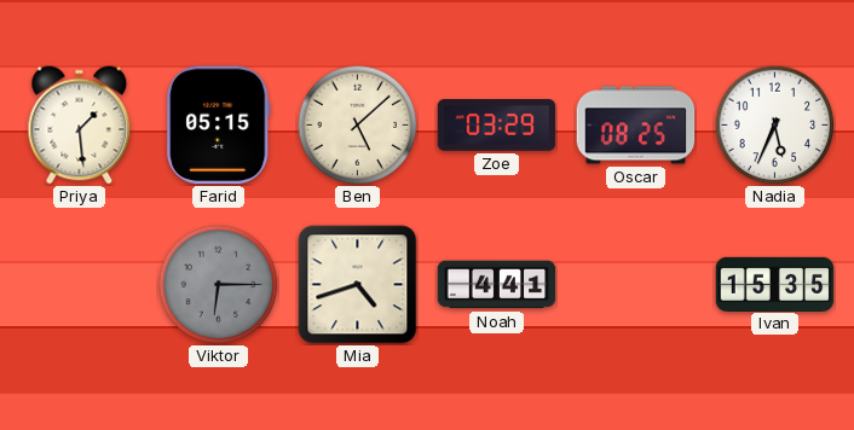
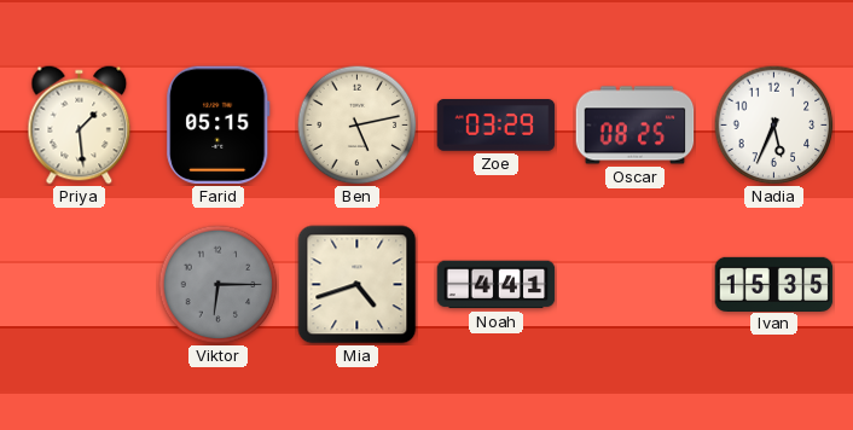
Ben: 5:08 -> 5:13
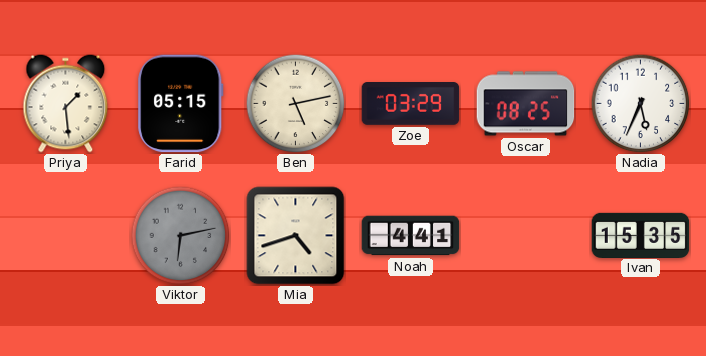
Viktor: 6:15 -> 6:13
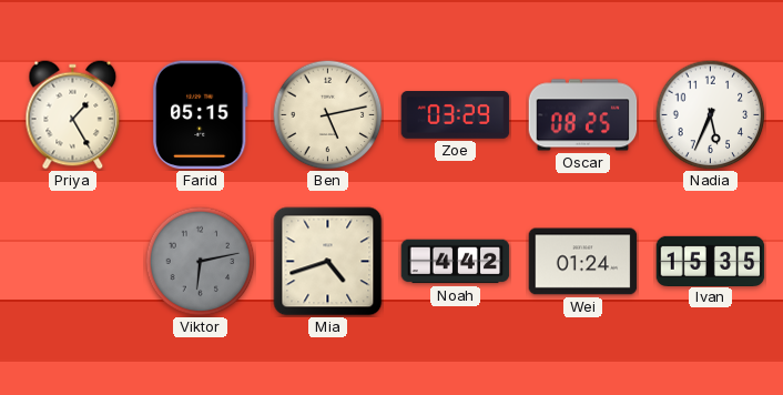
Priya: 1:29 -> 1:25
Noah: 4:41 -> 4:42
Wei: none -> 01:24
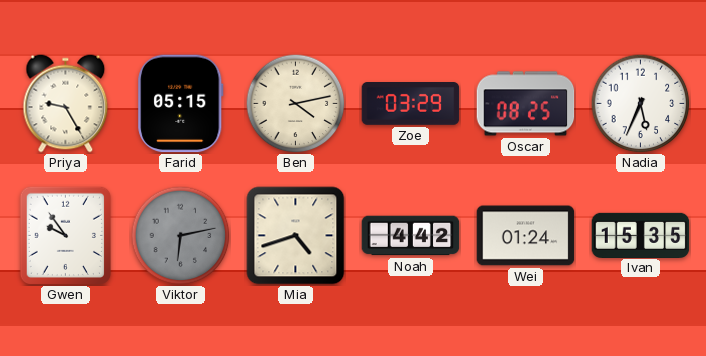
Priya: 1:25 -> 9:25
Ben: 5:13 -> 4:13
Gwen: none -> 9:54
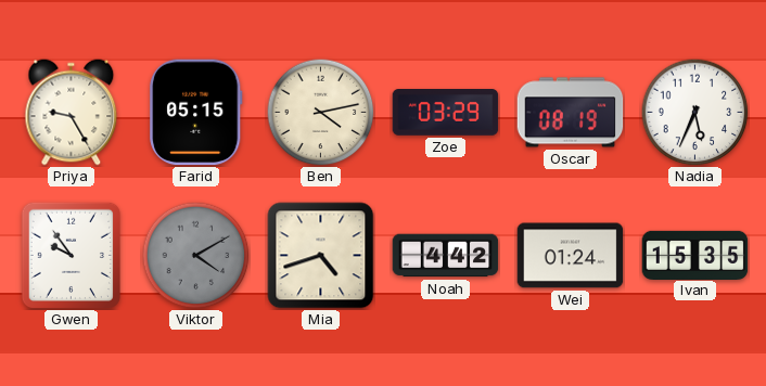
Oscar: 08:25 -> 08:19
Viktor: 6:13 -> 4:10
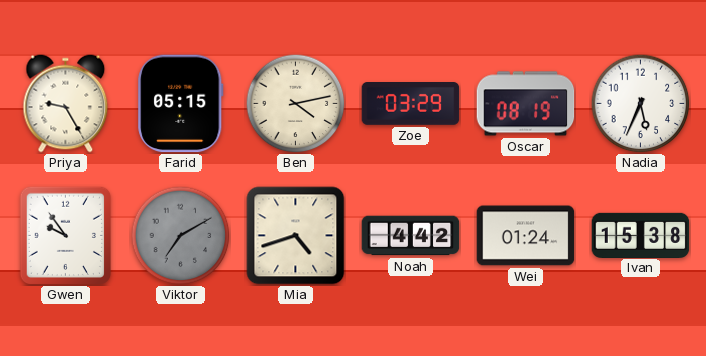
Viktor: 4:10 -> 7:10
Ivan: 15:35 -> 15:38
